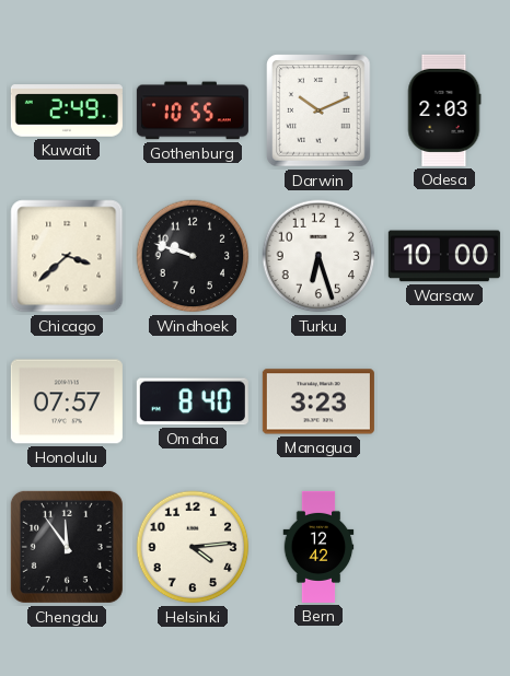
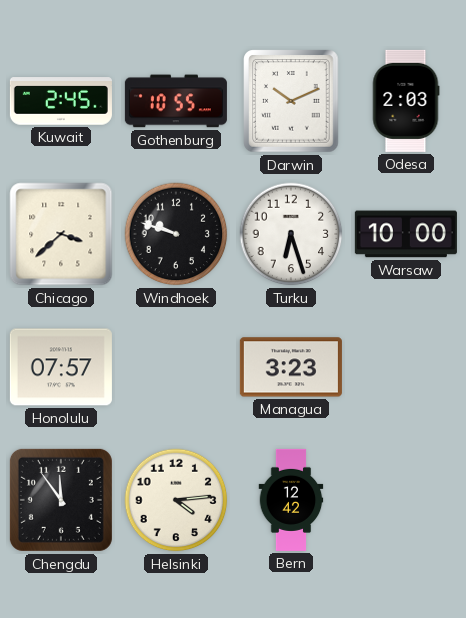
Kuwait: 2:49 -> 2:45
Omaha: 8:40 -> none
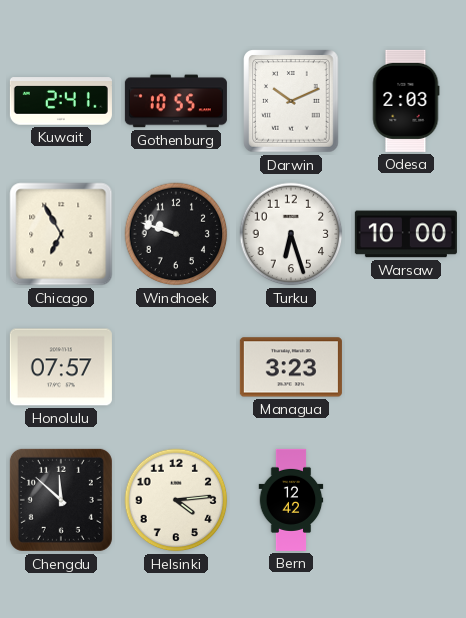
Kuwait: 2:45 -> 2:41
Chicago: 3:38 -> 6:55
Chengdu: 11:54 -> 11:52
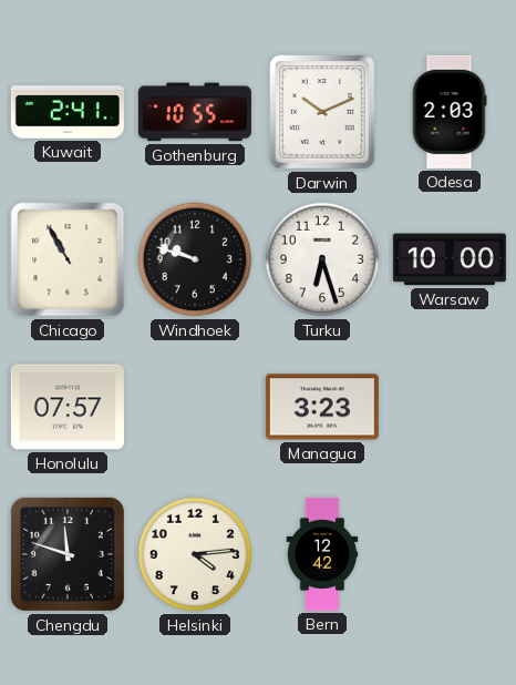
Chicago: 6:55 -> 10:55
Chengdu: 11:52 -> 11:48
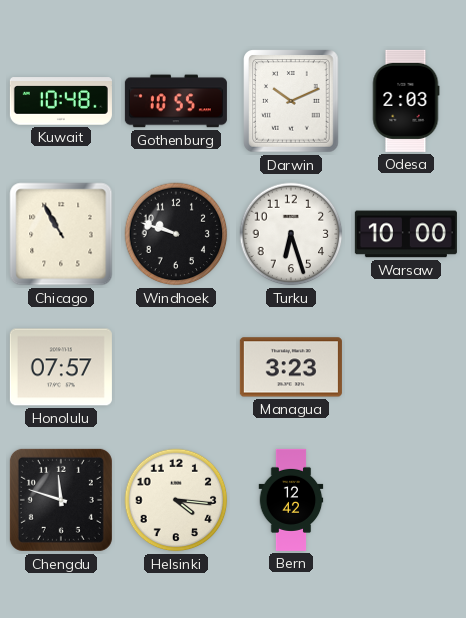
Kuwait: 2:41 -> 10:48
Helsinki: 4:14 -> 4:16
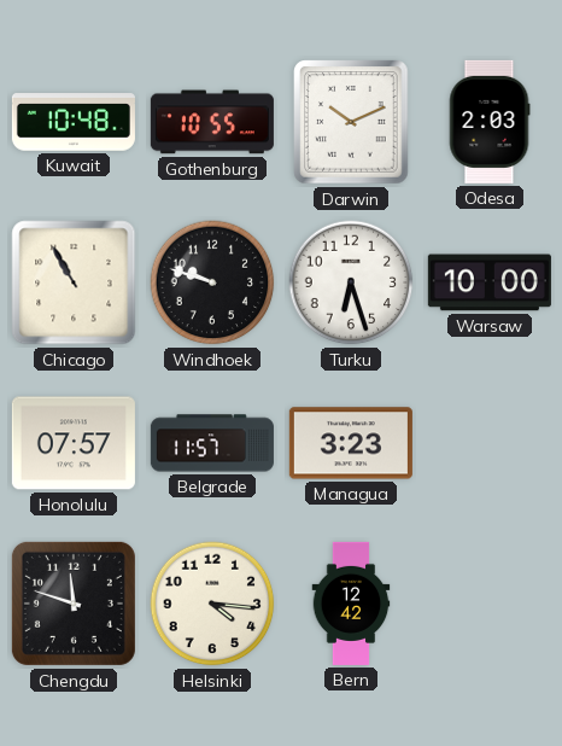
Belgrade: none -> 11:57
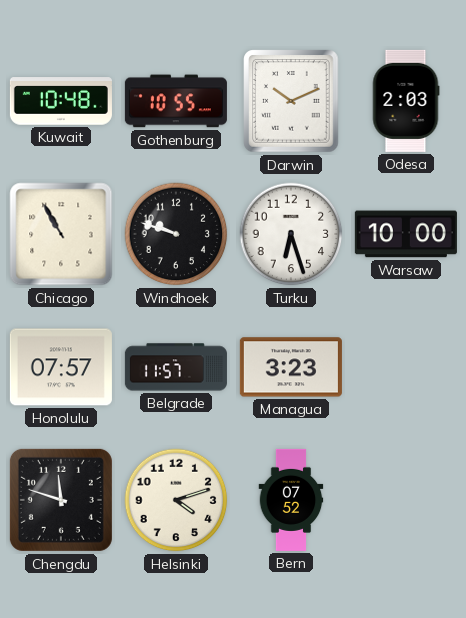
Helsinki: 4:16 -> 4:12
Bern: 12:42 -> 07:52
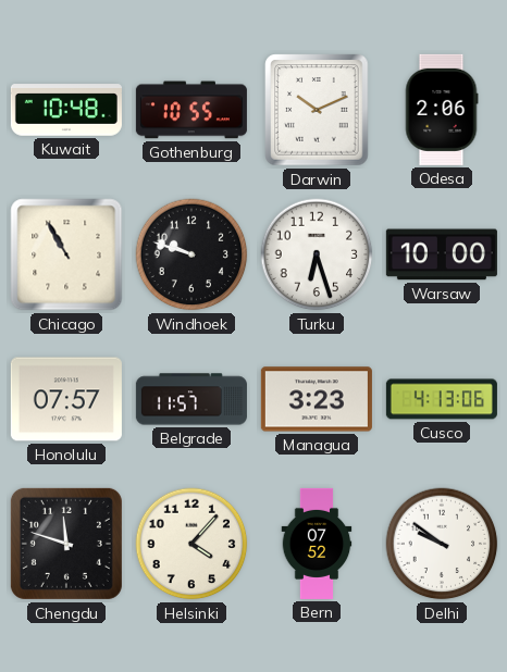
Odesa: 2:03 -> 2:06
Cusco: none -> 4:13
Helsinki: 4:12 -> 4:07
Delhi: none -> 9:51
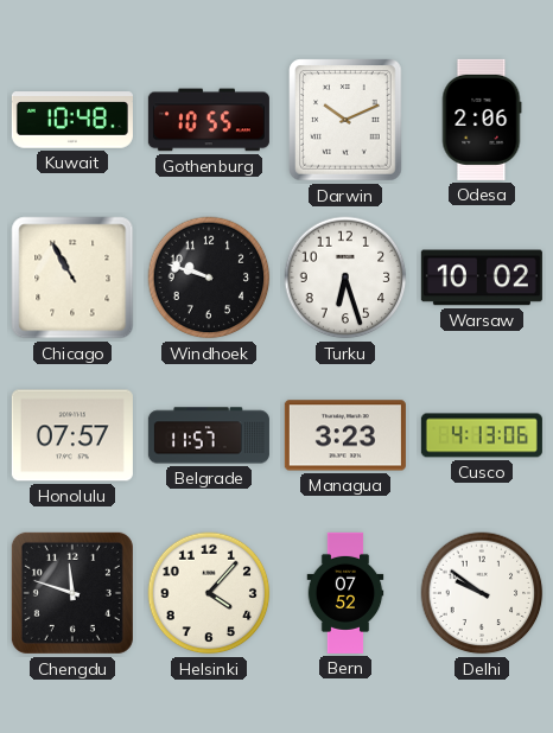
Warsaw: 10:00 -> 10:02
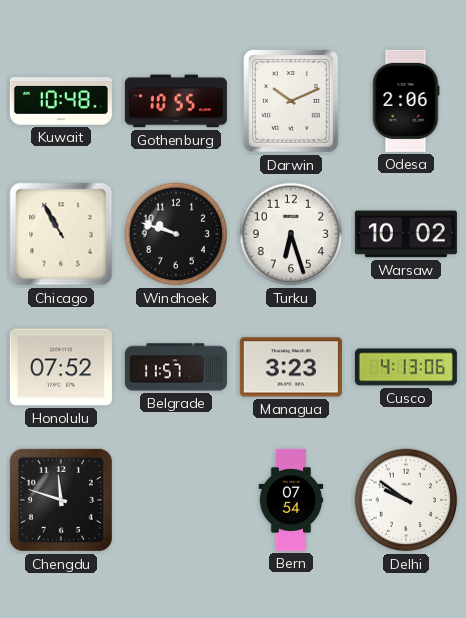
Honolulu: 07:57 -> 07:52
Helsinki: 4:07 -> none
Bern: 07:52 -> 07:54
